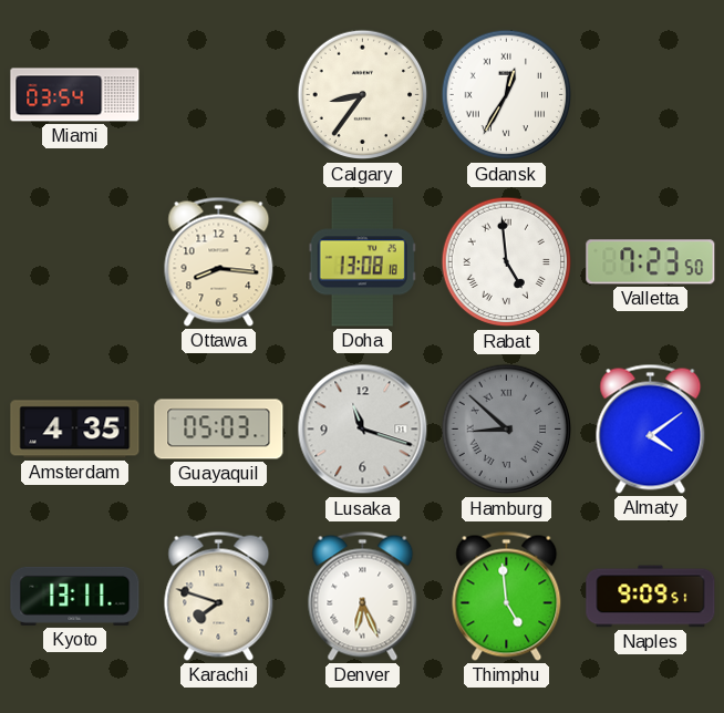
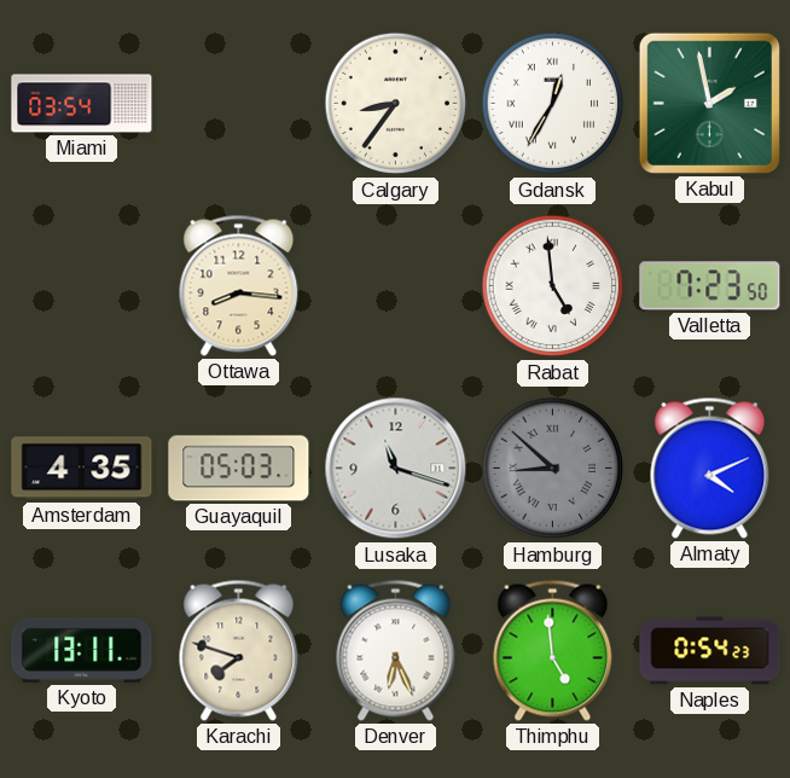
Kabul: none -> 1:58
Doha: 13:08 -> none
Almaty: 4:09 -> 4:11
Naples: 9:09 -> 0:54
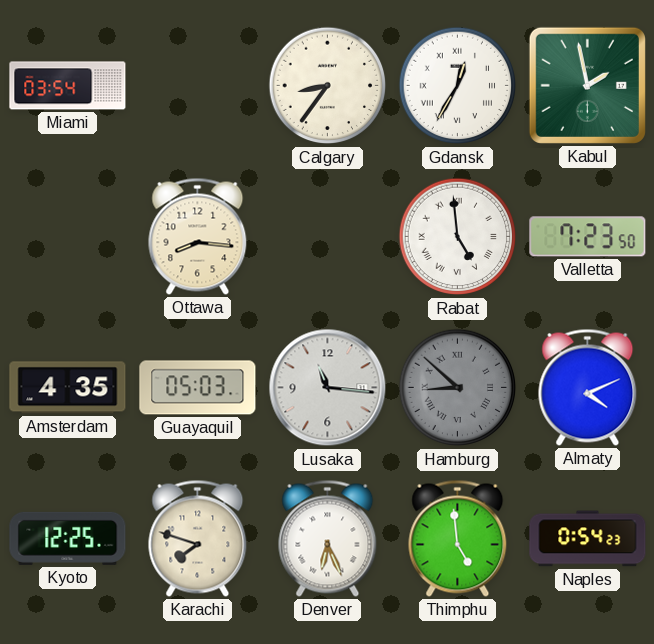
Lusaka: 11:18 -> 11:16
Kyoto: 13:11 -> 12:25
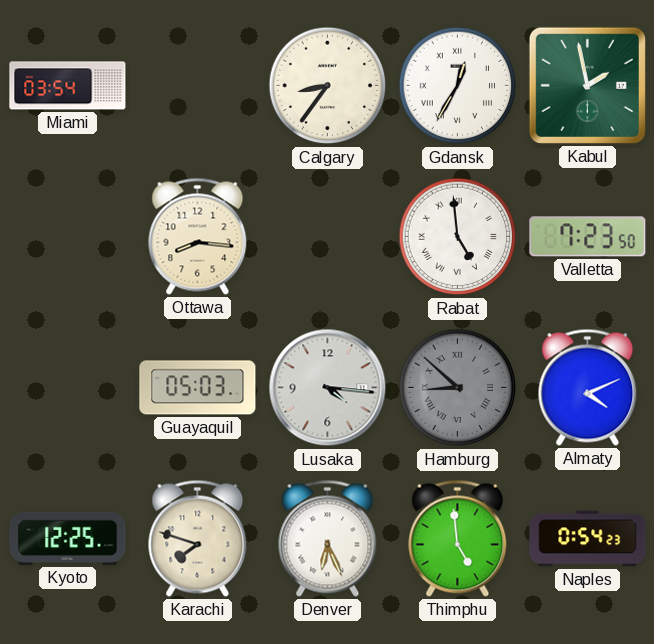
Amsterdam: 4:35 -> none
Lusaka: 11:16 -> 4:16
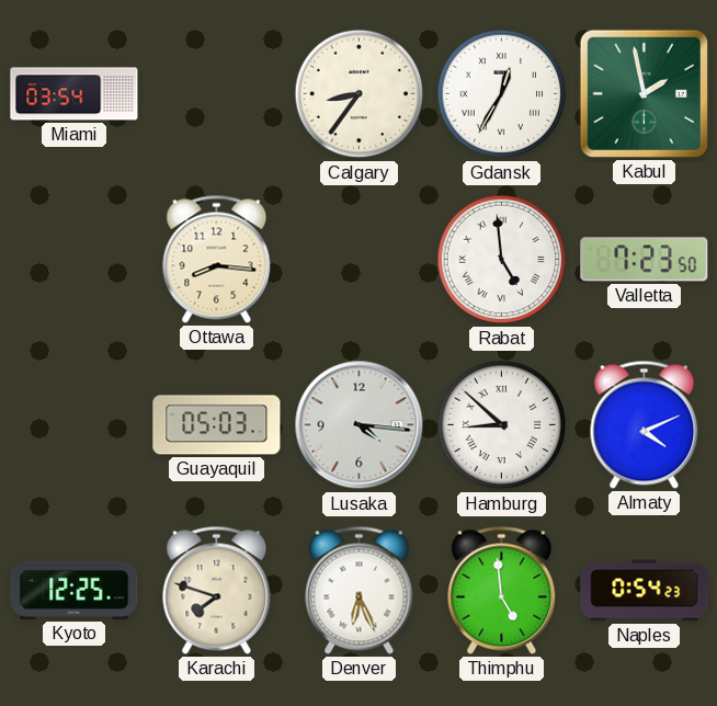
Hamburg dial: grey -> white
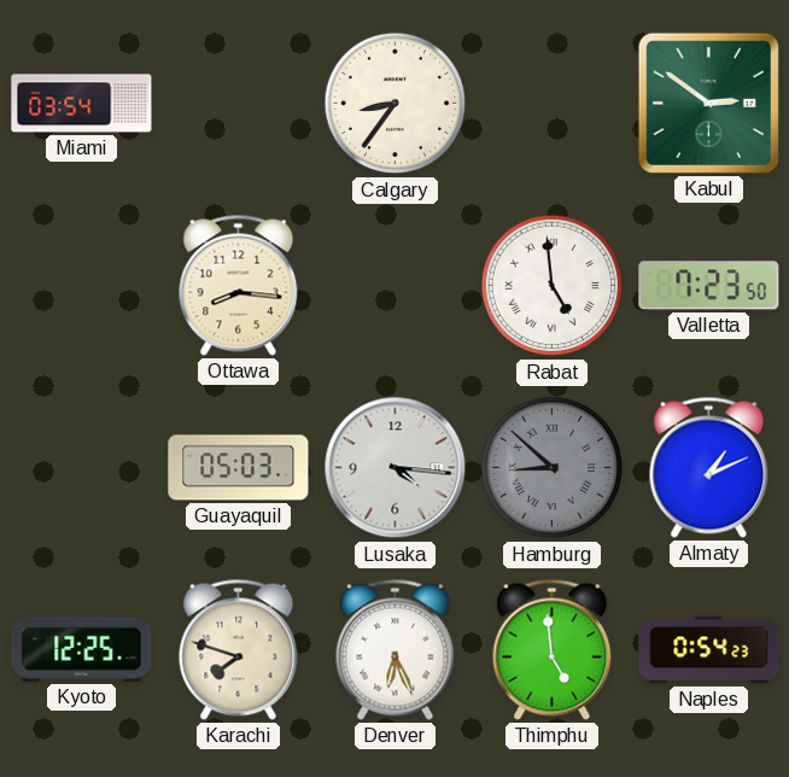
Gdansk: 12:35 -> none
Kabul: 1:58 -> 2:51
Hamburg dial: white -> grey
Almaty: 4:11 -> 1:11
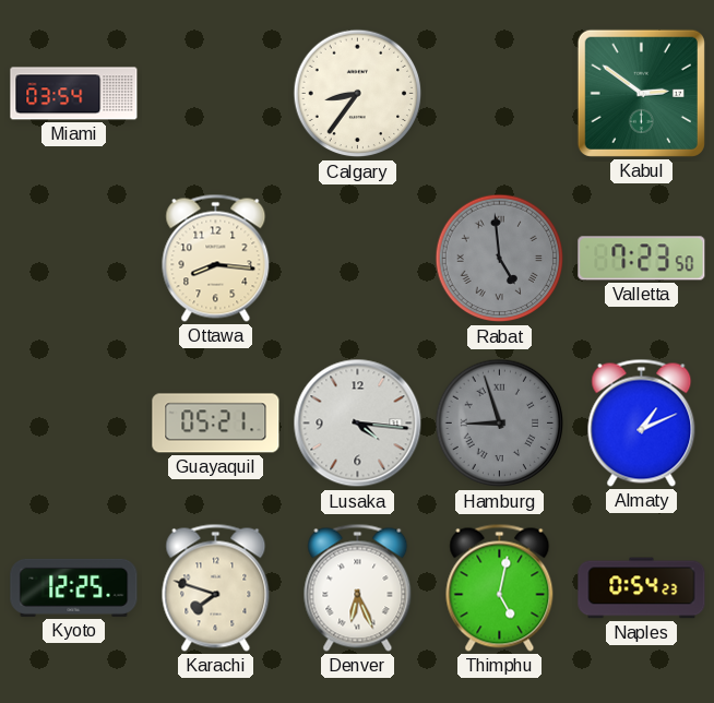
Rabat dial: white -> grey
Guayaquil: 05:03 -> 05:21
Hamburg: 8:52 -> 8:57
Thimphu: 4:59 -> 5:02
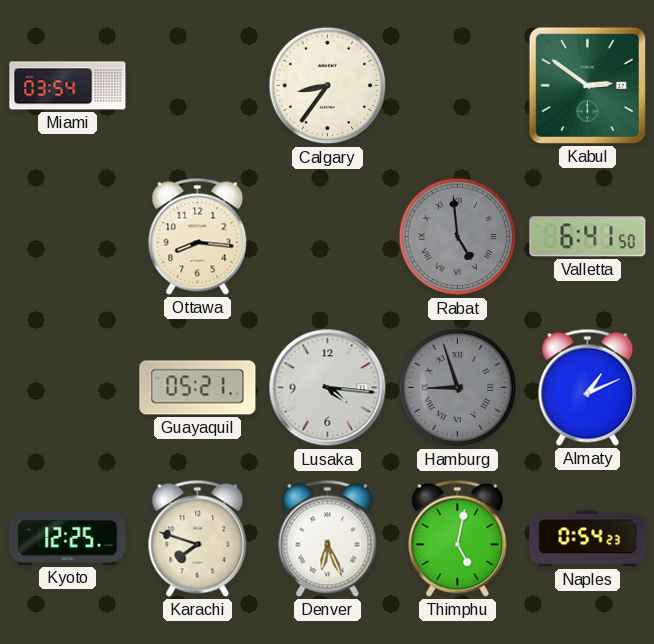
Valletta: 7:23 -> 6:41
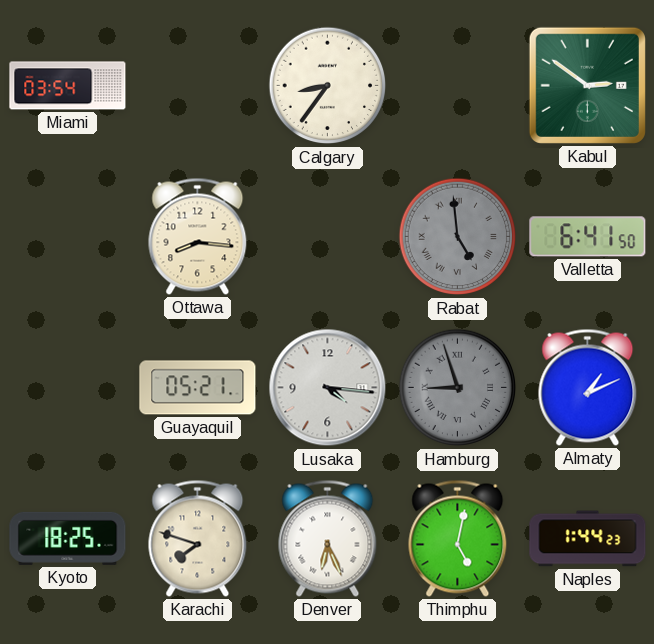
Kyoto: 12:25 -> 18:25
Naples: 0:54 -> 1:44
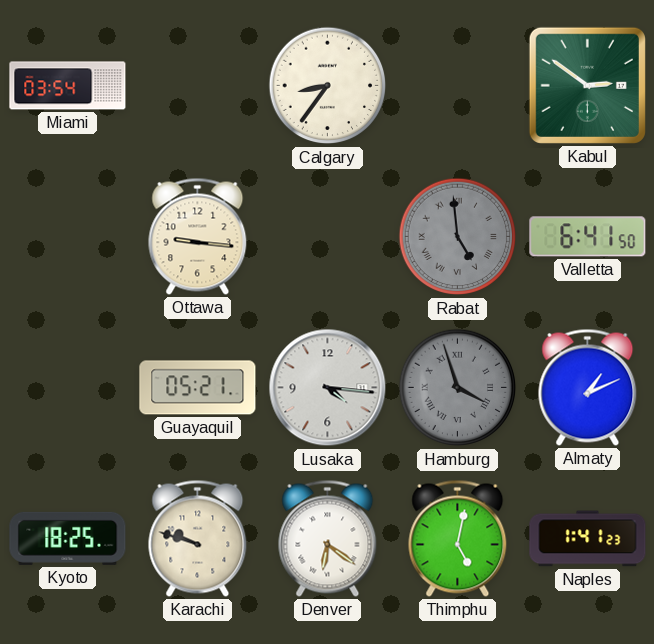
Ottawa: 8:16 -> 9:16
Hamburg: 8:57 -> 3:57
Karachi: 7:48 -> 9:48
Denver: 6:26 -> 6:21
Naples: 1:44 -> 1:41
